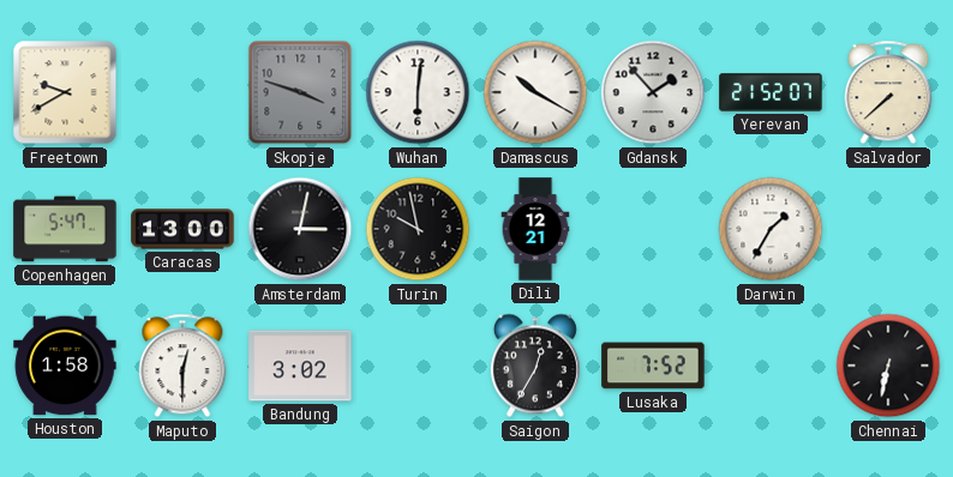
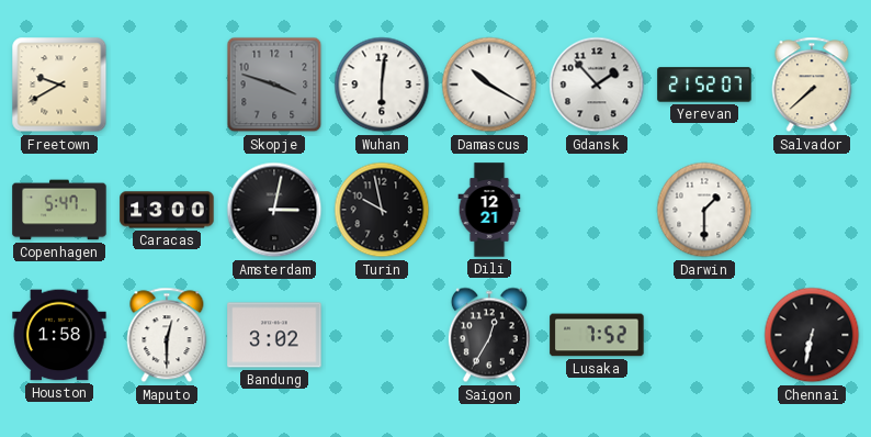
Darwin: 1:35 -> 1:30
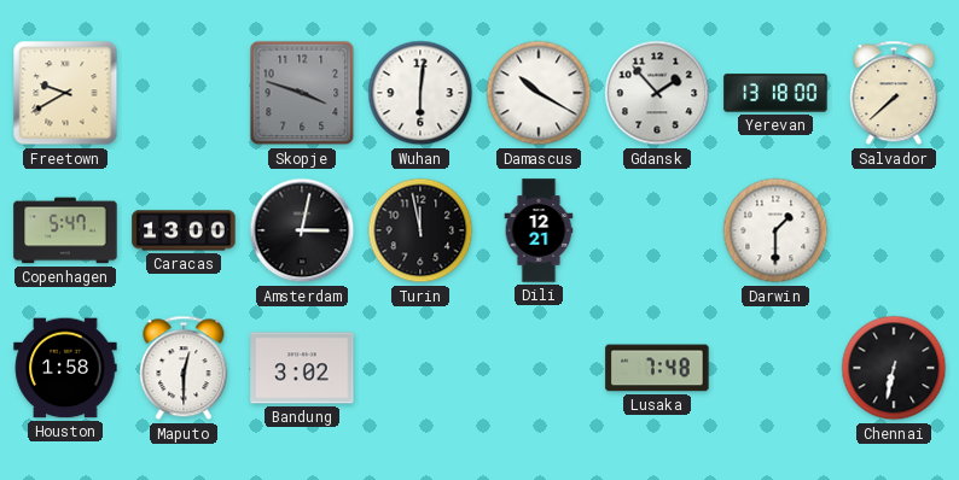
Yerevan: 21:52 -> 13:18
Turin: 9:58 -> 11:58
Saigon: 12:35 -> none
Lusaka: 7:52 -> 7:48
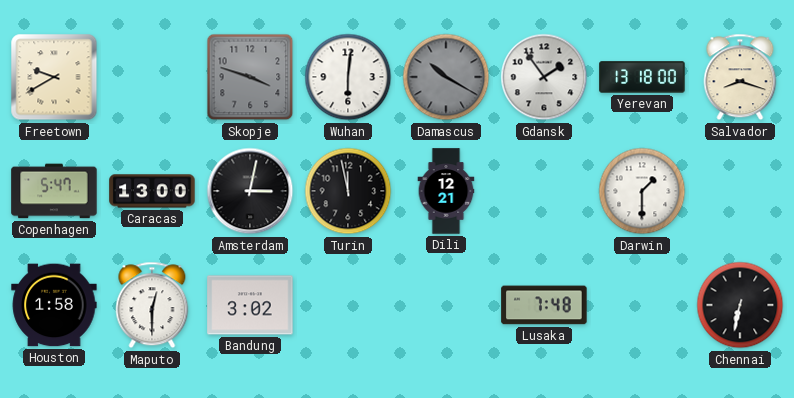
Damascus dial: white -> grey
Gdansk: 1:53 -> 1:54
Salvador: 7:38 -> 8:18
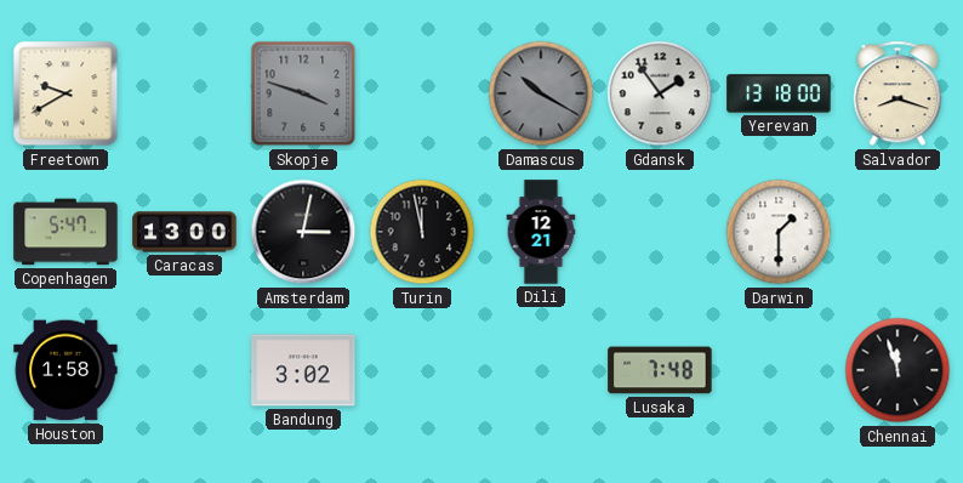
Wuhan: 6:01 -> none
Maputo: 12:30 -> none
Chennai: 6:32 -> 11:57
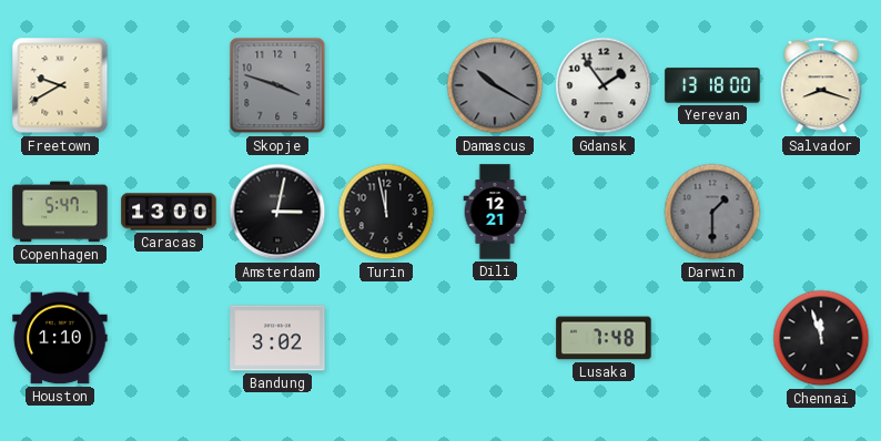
Darwin dial: white -> grey
Houston: 1:58 -> 1:10
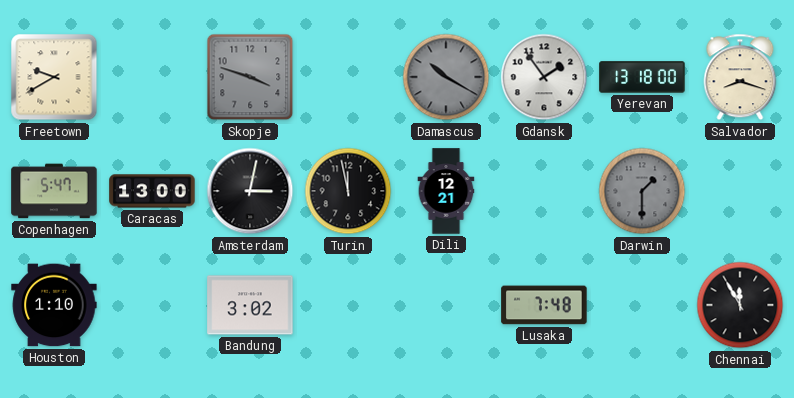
Chennai: 11:57 -> 11:55
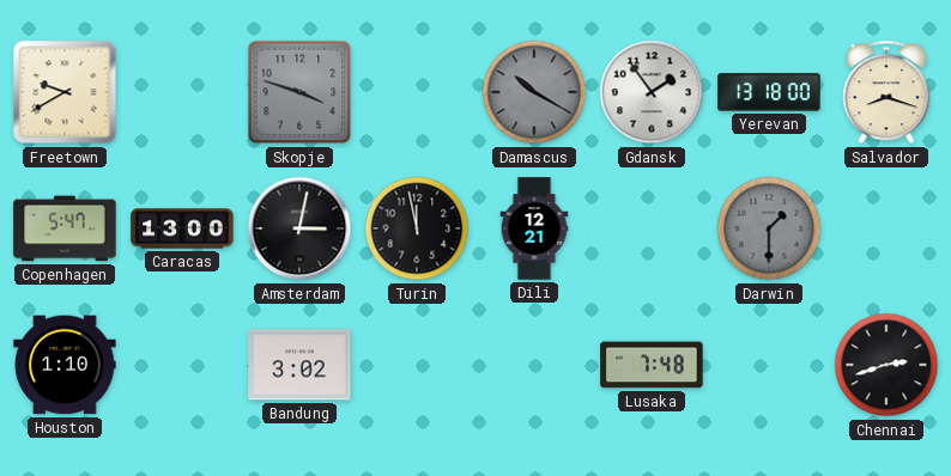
Chennai: 11:55 -> 2:42
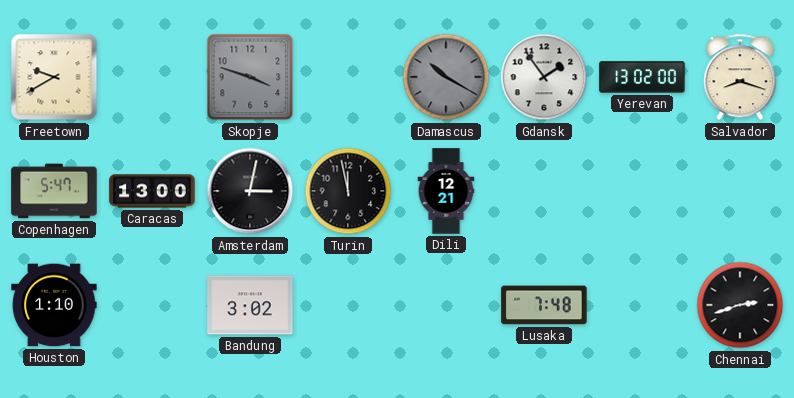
Yerevan: 13:18 -> 13:02
Darwin: 1:30 -> none
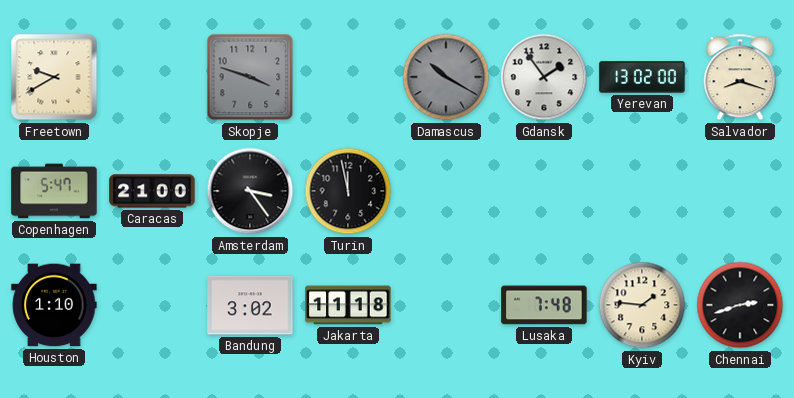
Caracas: 13:00 -> 21:00
Amsterdam: 3:02 -> 3:24
Dili: 12:21 -> none
Jakarta: none -> 11:18
Kyiv: none -> 1:46
